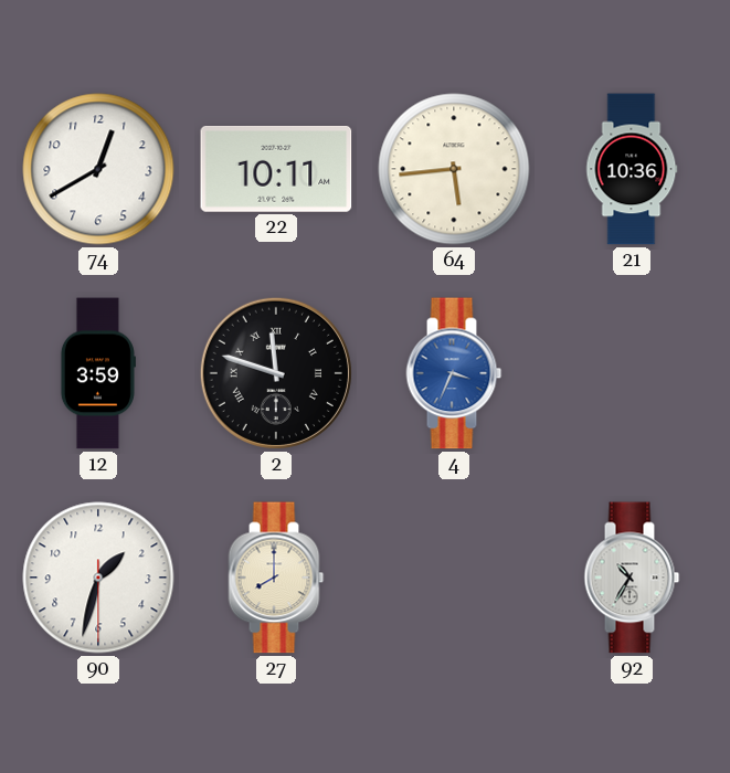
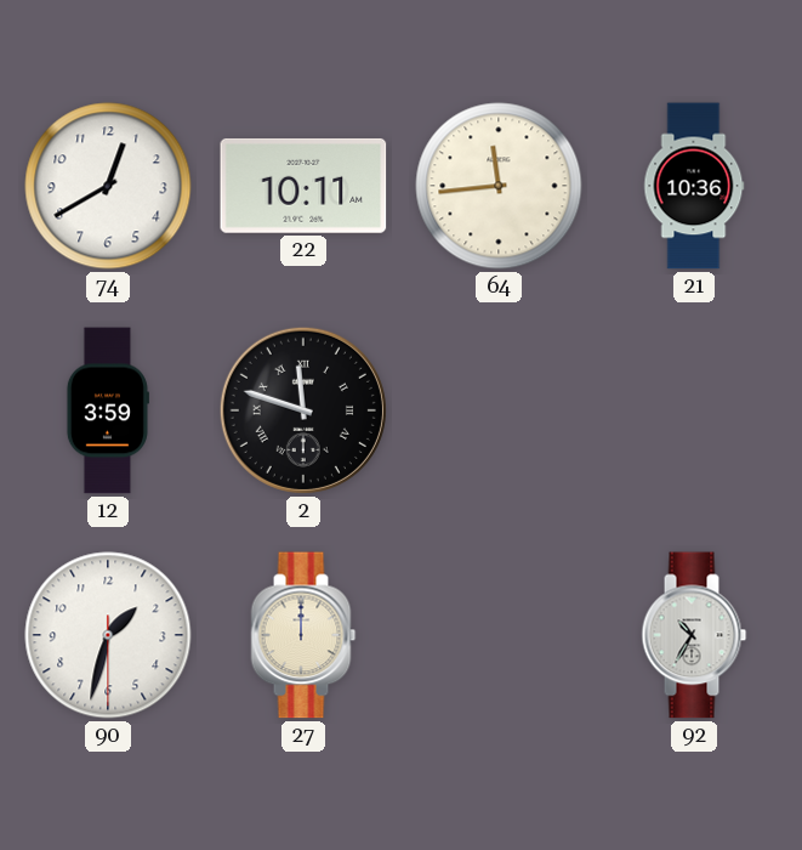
64: 5:44 -> 11:44
4: 3:34 -> none
27: 8:00 -> 12:00
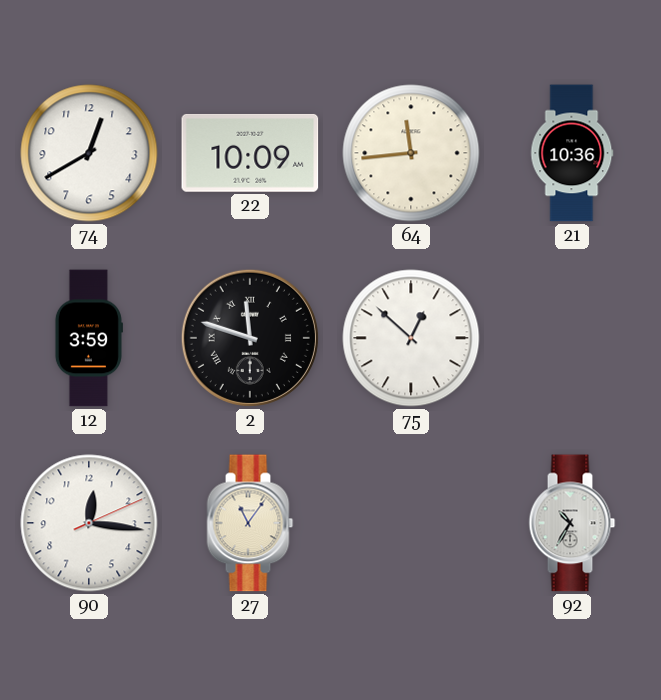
22: 10:11 -> 10:09
75: none -> 12:52
90: 1:32 -> 12:16
27: 12:00 -> 11:06
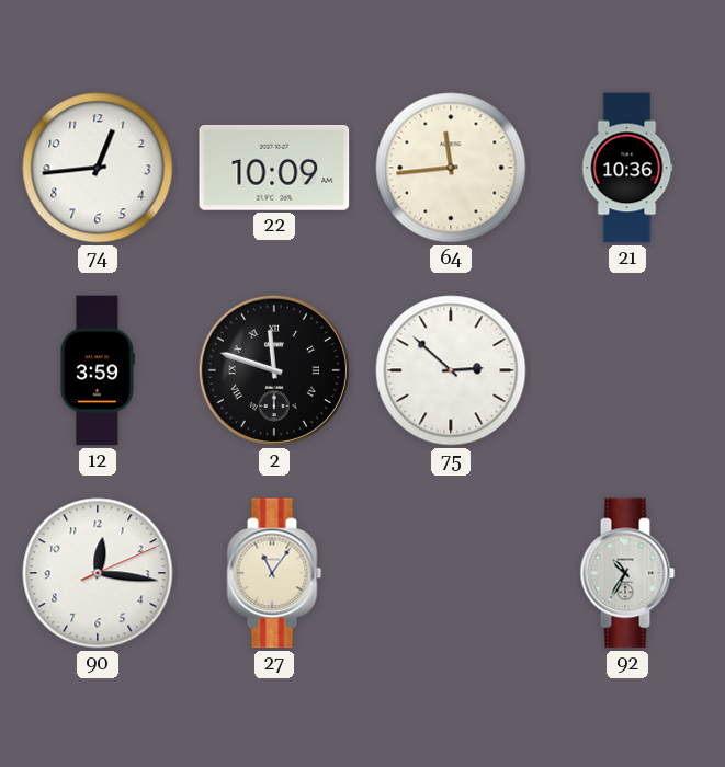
74: 12:40 -> 12:44
75: 12:52 -> 2:52
